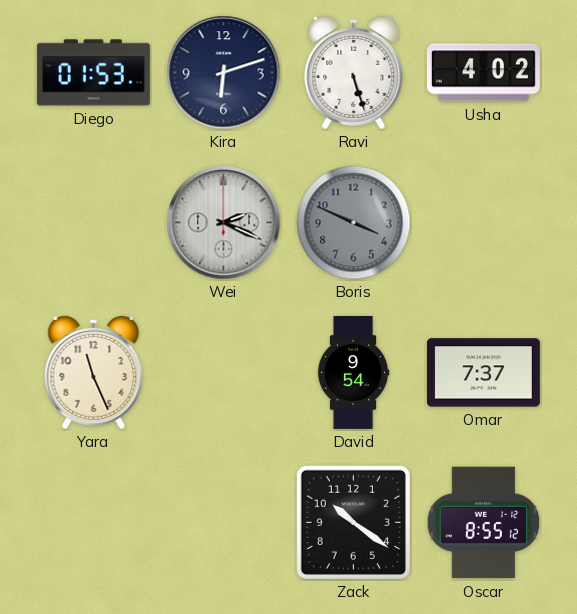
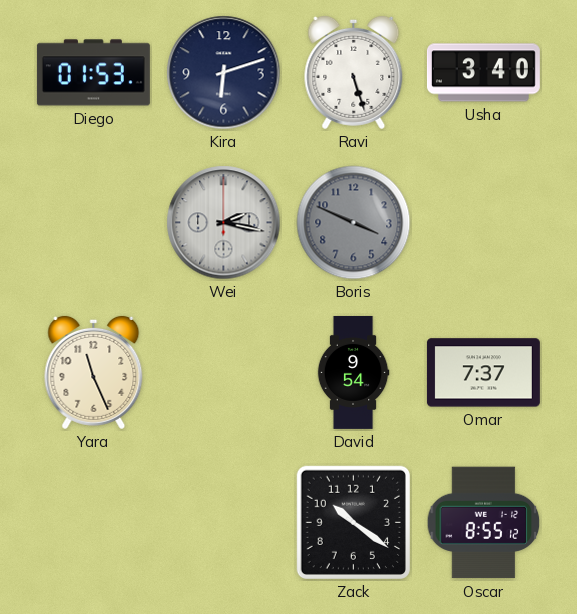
Usha: 4:02 -> 3:40
Wei: 2:19 -> 2:17
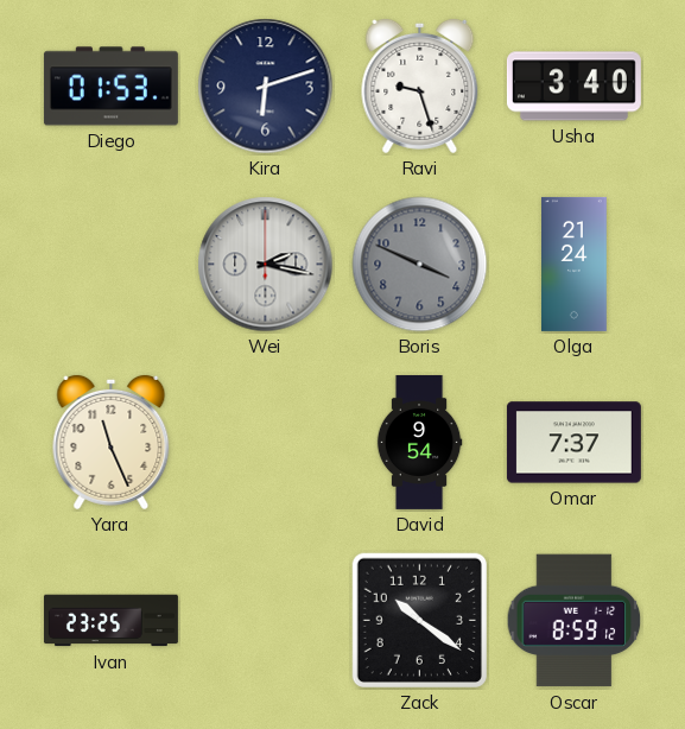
Ravi: 5:27 -> 9:27
Olga: none -> 21:24
Ivan: none -> 23:25
Oscar: 8:55 -> 8:59
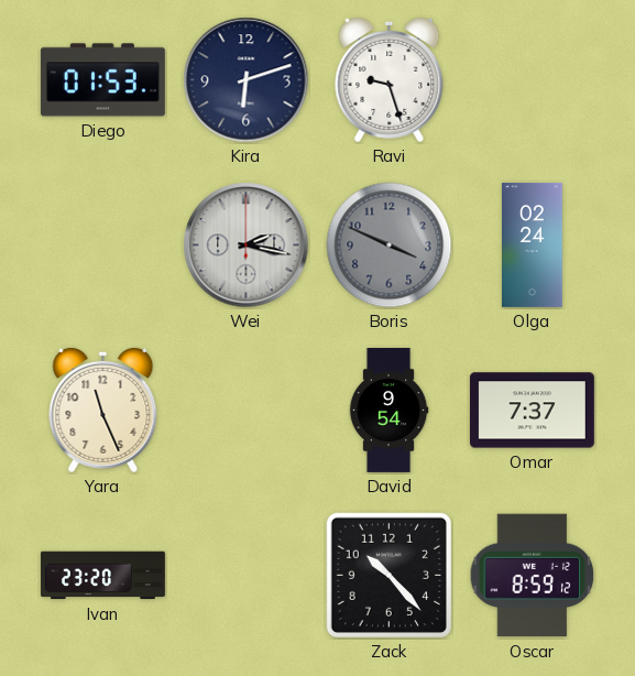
Usha: 3:40 -> none
Olga: 21:24 -> 02:24
Ivan: 23:25 -> 23:20
Zack: 10:21 -> 10:23
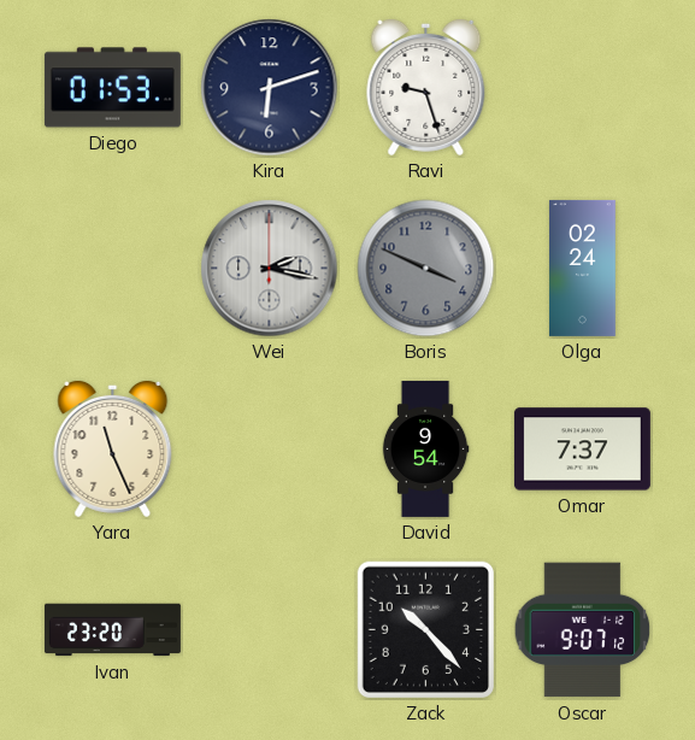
Oscar: 8:59 -> 9:07
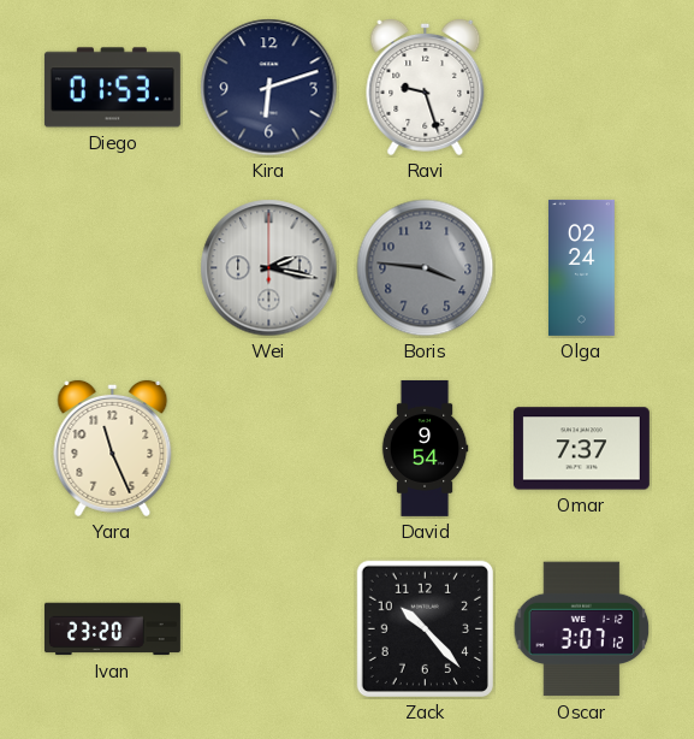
Boris: 3:49 -> 3:46
Oscar: 9:07 -> 3:07
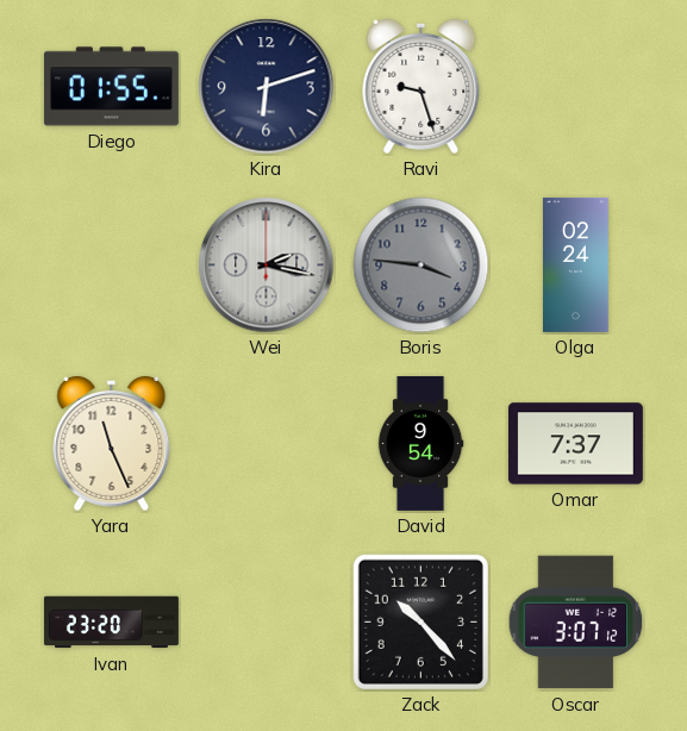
Diego: 01:53 -> 01:55
